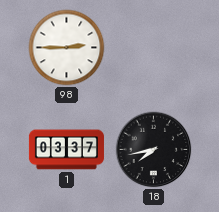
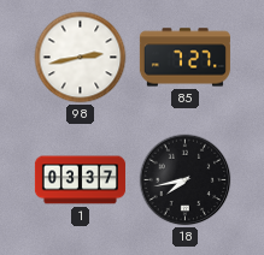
98: 2:45 -> 2:43
85: none -> 7:27
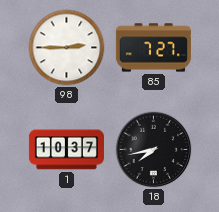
98: 2:43 -> 2:45
1: 03:37 -> 10:37
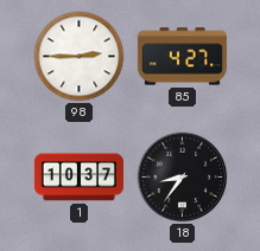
85: 7:27 -> 4:27
18: 7:43 -> 8:36
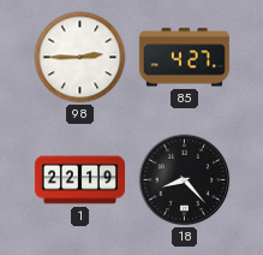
1: 10:37 -> 22:19
18: 8:36 -> 8:23
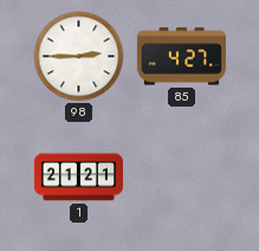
1: 22:19 -> 21:21
18: 8:23 -> none
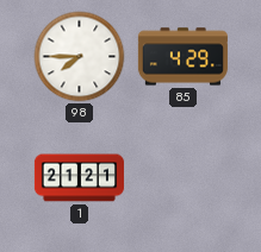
98: 2:45 -> 7:45
85: 4:27 -> 4:29
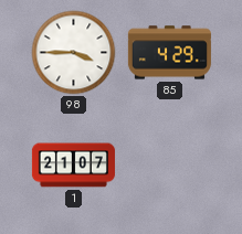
98: 7:45 -> 3:45
1: 21:21 -> 21:07
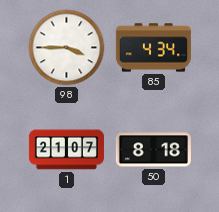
85: 4:29 -> 4:34
50: none -> 8:18
